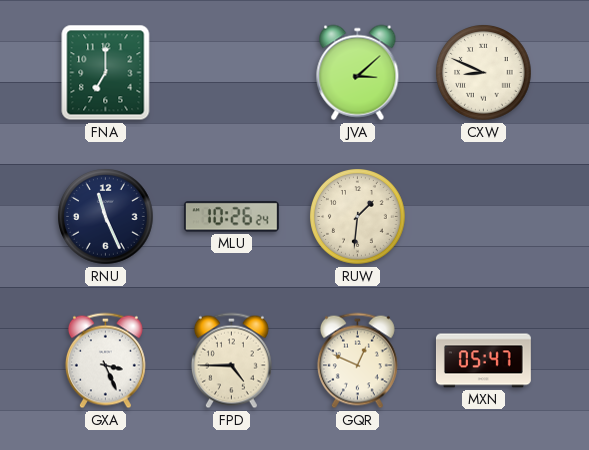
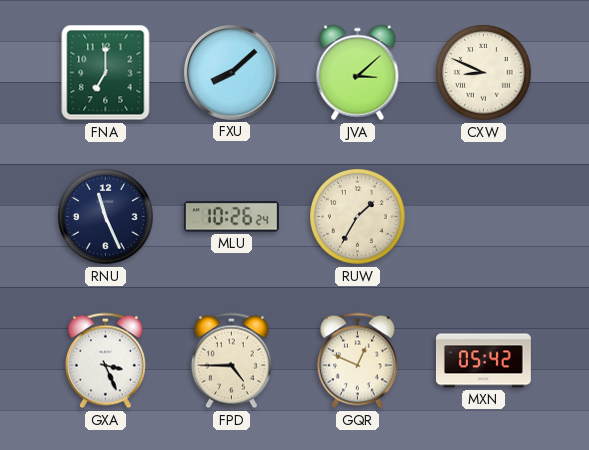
FXU: none -> 8:08
RUW: 1:31 -> 1:35
MXN: 05:47 -> 05:42
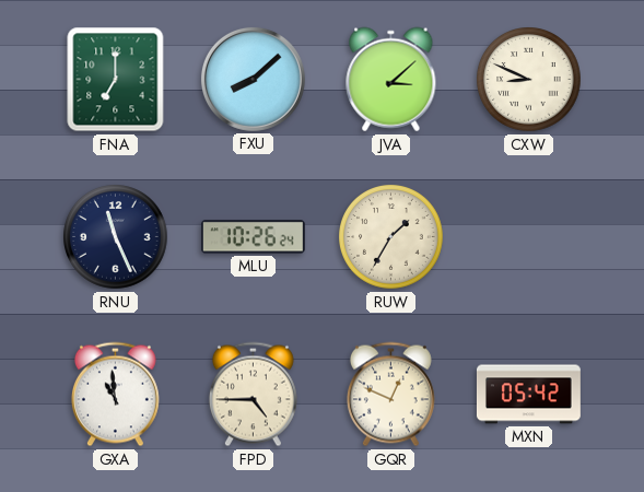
GXA: 3:26 -> 10:59
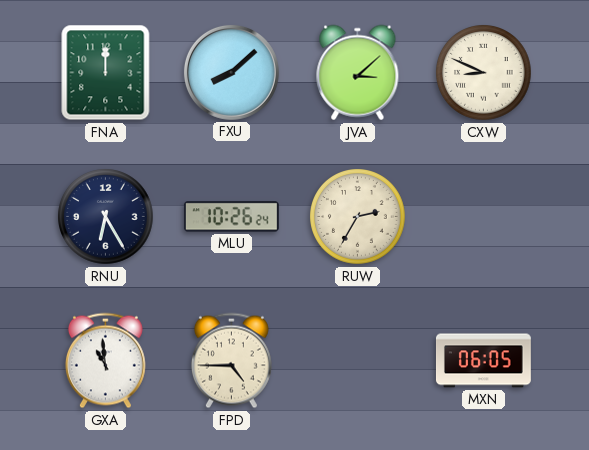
FNA: 7:00 -> 12:00
RNU: 11:26 -> 6:25
RUW: 1:35 -> 2:35
GQR: 12:49 -> none
MXN: 05:42 -> 06:05
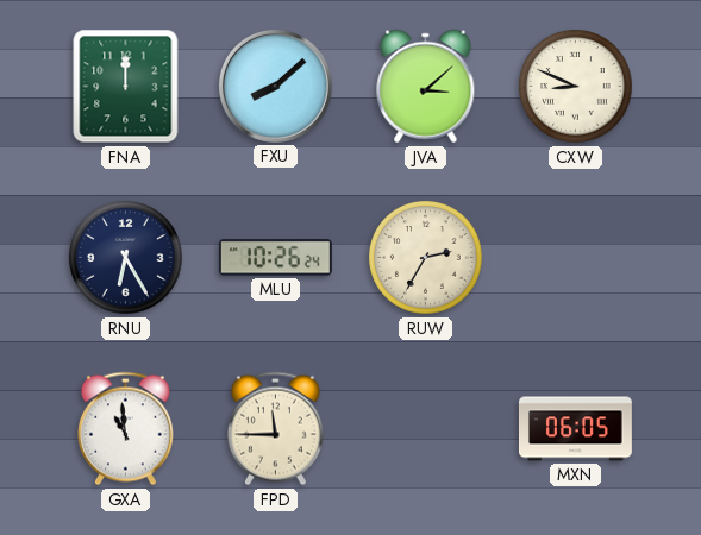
FPD: 4:45 -> 11:45
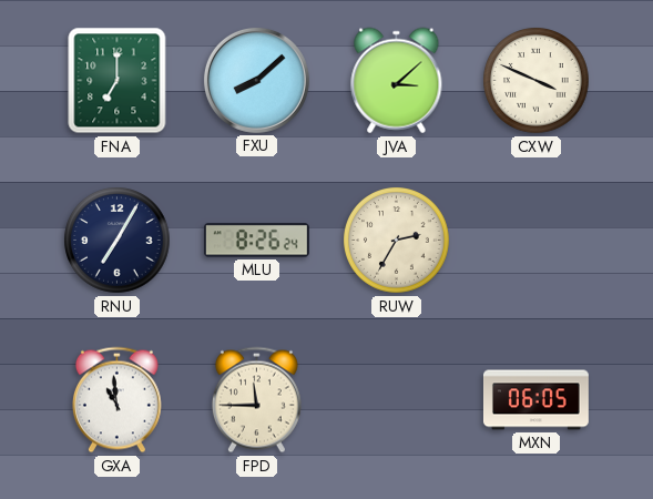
FNA: 12:00 -> 7:00
CXW: 8:49 -> 3:49
RNU: 6:25 -> 7:05
MLU: 10:26 -> 8:26
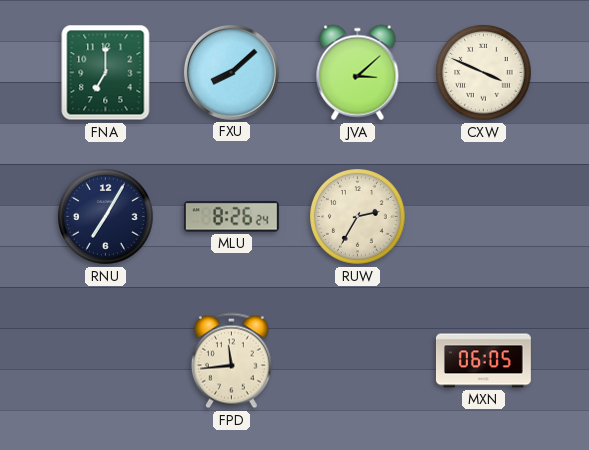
GXA: 10:59 -> none
FPD: 11:45 -> 11:44
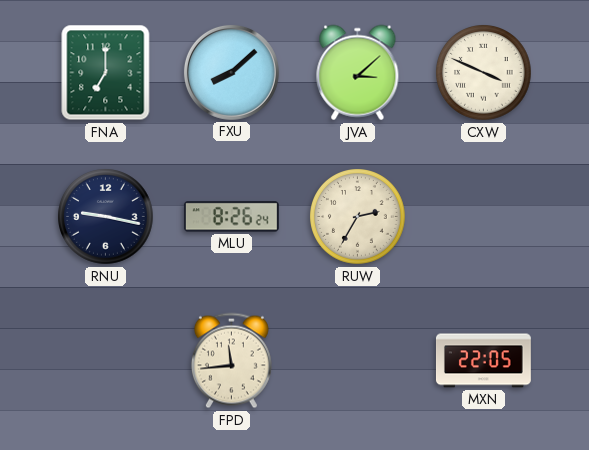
RNU: 7:05 -> 9:17
MXN: 06:05 -> 22:05
